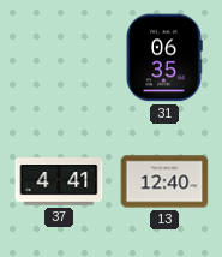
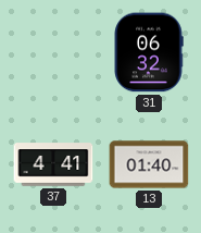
31: 06:35 -> 06:32
13: 12:40 -> 01:40
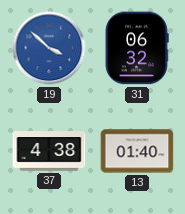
19: none -> 3:52
37: 4:41 -> 4:38
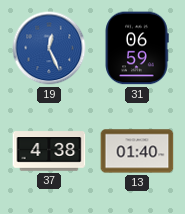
19: 3:52 -> 12:26
31: 06:32 -> 06:59
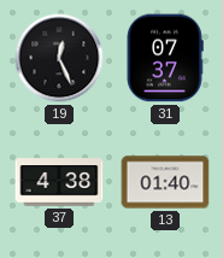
19 dial: blue -> black
31: 06:59 -> 07:37
